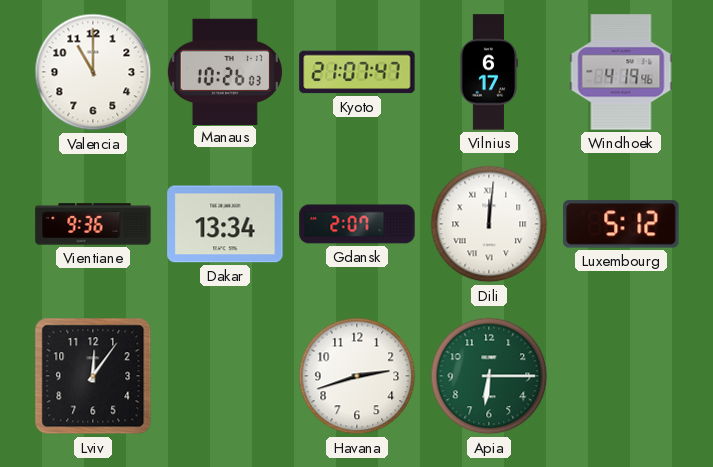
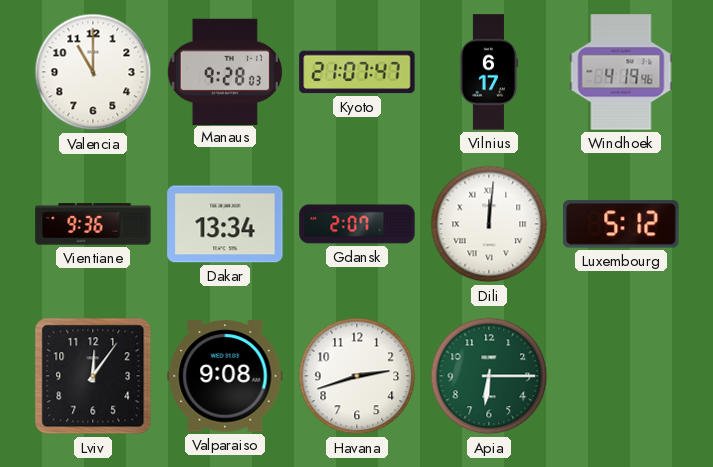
Manaus: 10:26 -> 9:28
Valparaiso: none -> 9:08
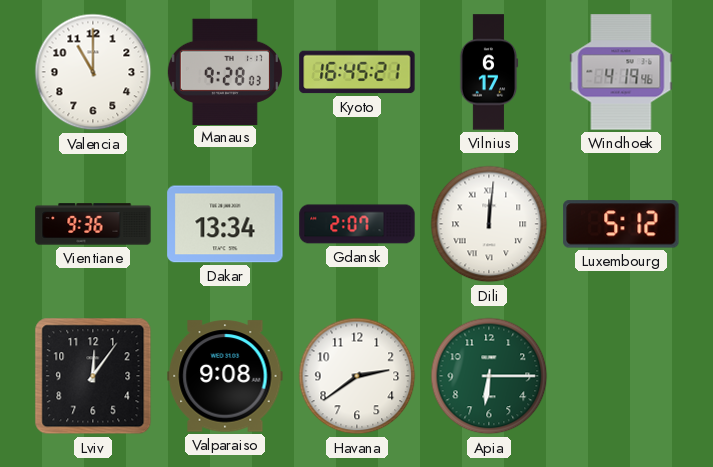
Kyoto: 21:07 -> 16:45
Havana: 2:42 -> 2:39
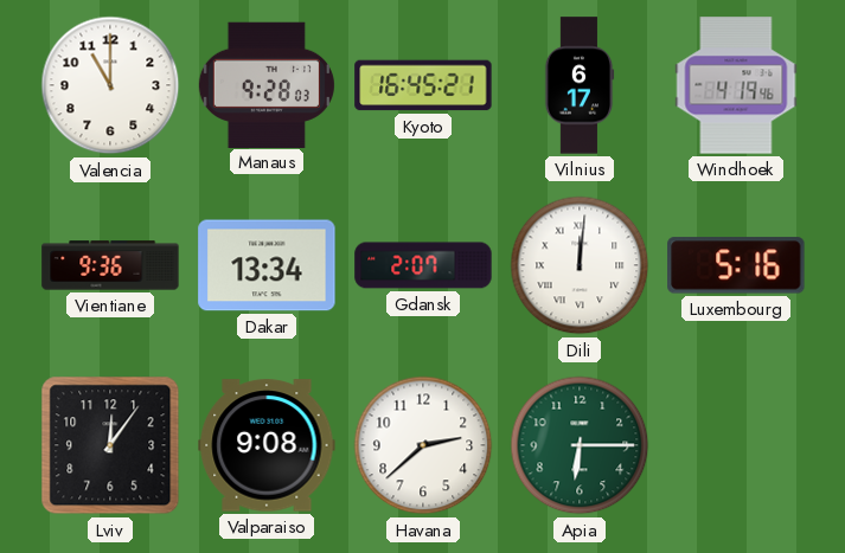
Luxembourg: 5:12 -> 5:16
Havana: 2:39 -> 2:38
